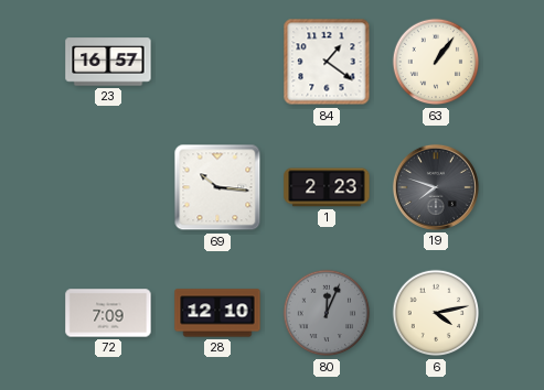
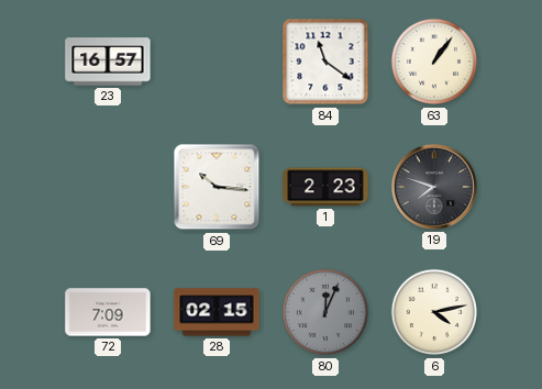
84: 1:21 -> 11:21
28: 12:10 -> 02:15
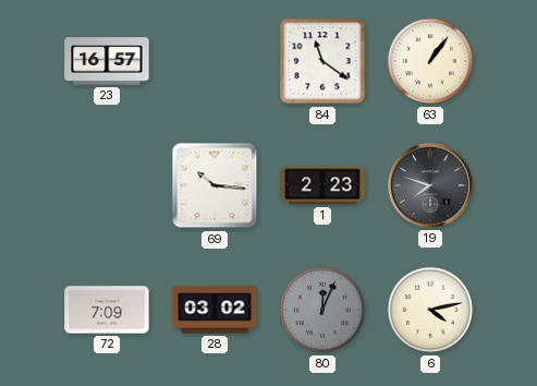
28: 02:15 -> 03:02
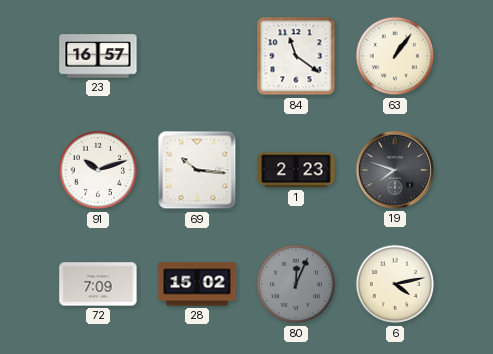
91: none -> 10:12
28: 03:02 -> 15:02
